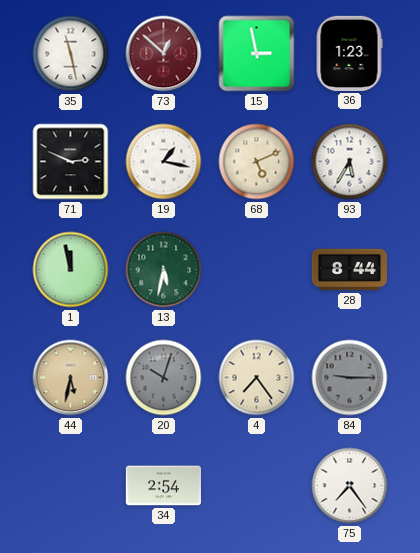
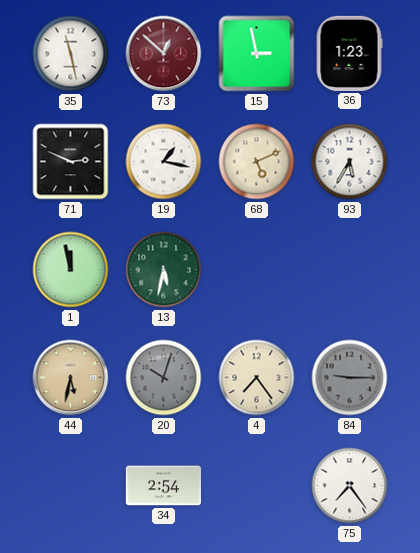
28: 8:44 -> none
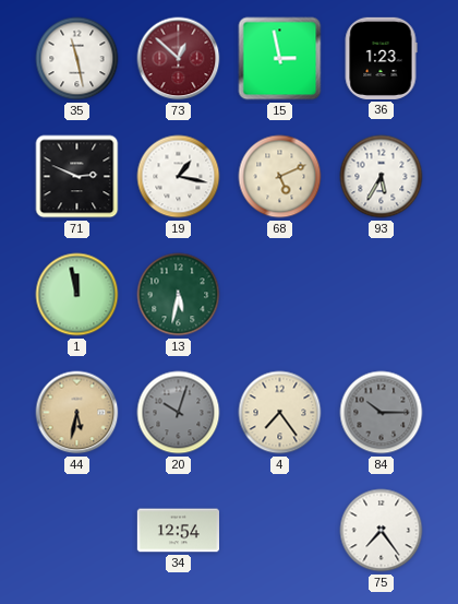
84: 9:15 -> 10:15
34: 2:54 -> 12:54
